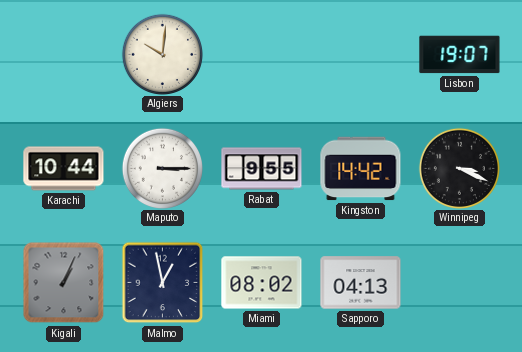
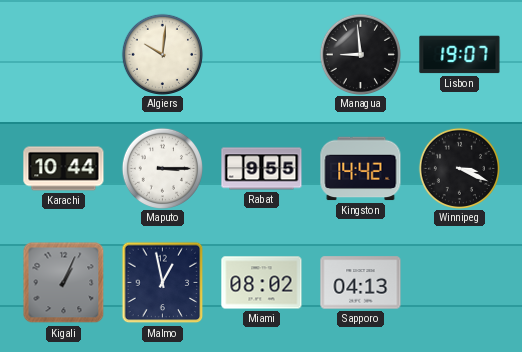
Managua: none -> 8:59
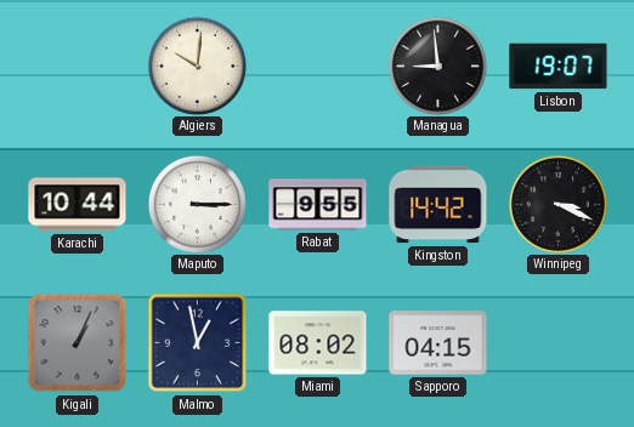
Sapporo: 04:13 -> 04:15
